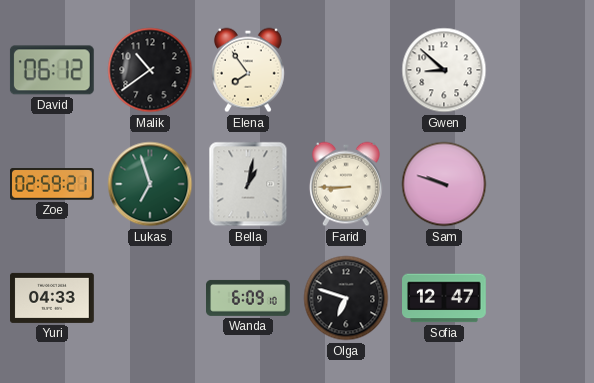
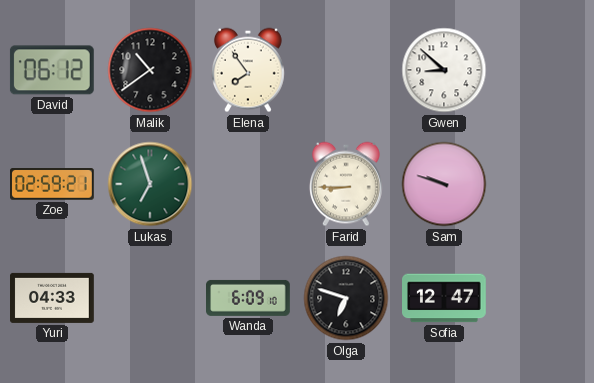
Bella: 1:02 -> none
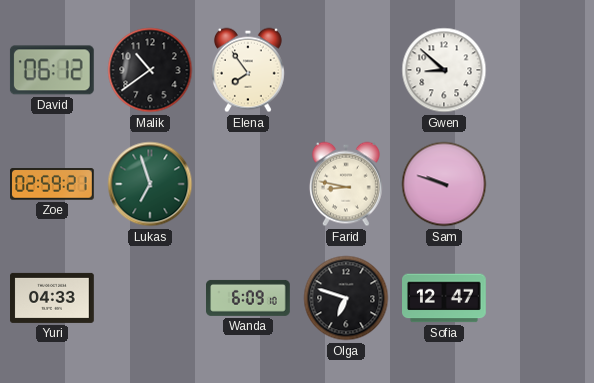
Farid: 8:45 -> 8:47
